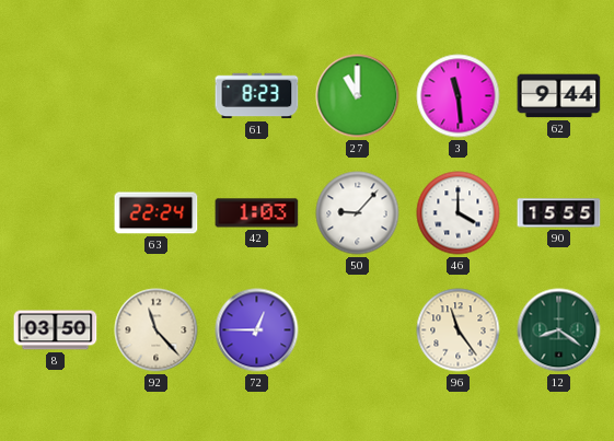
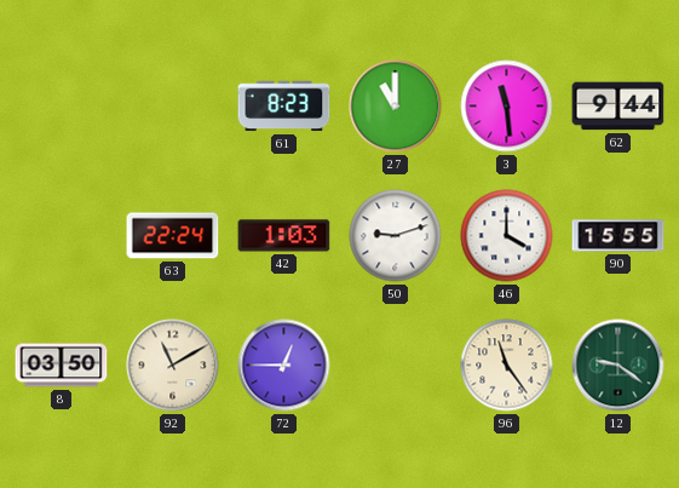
50: 9:07 -> 9:12
92: 11:23 -> 11:10
12: 8:21 -> 9:21
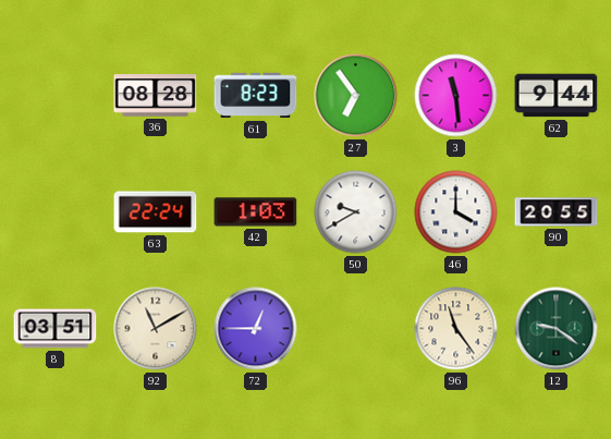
36: none -> 08:28
27: 11:00 -> 6:54
50: 9:12 -> 9:40
90: 15:55 -> 20:55
8: 03:50 -> 03:51
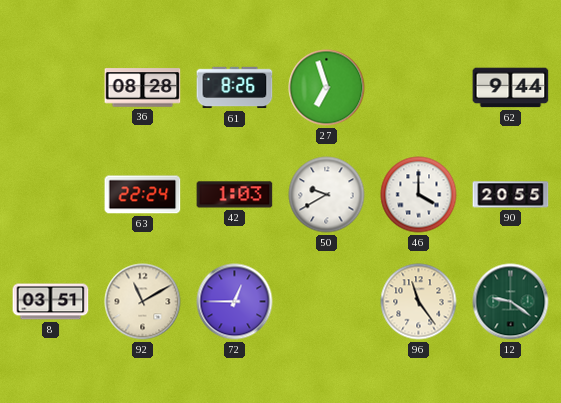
61: 8:23 -> 8:26
27: 6:54 -> 6:57
3: 11:29 -> none
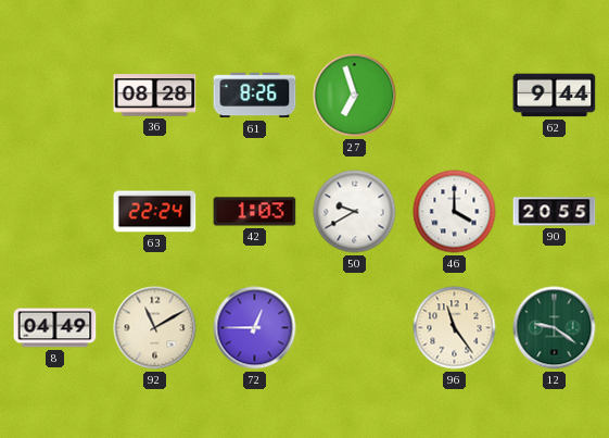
8: 03:51 -> 04:49
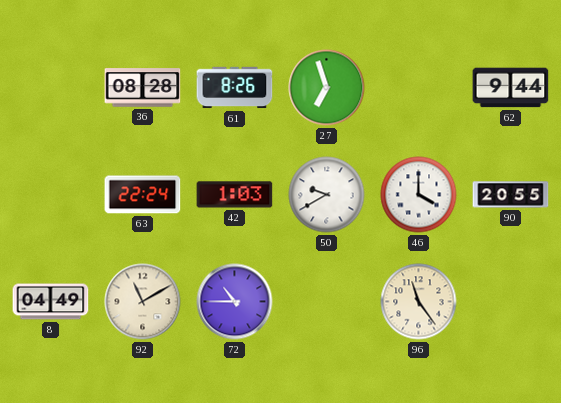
72: 12:45 -> 10:45
12: 9:21 -> none
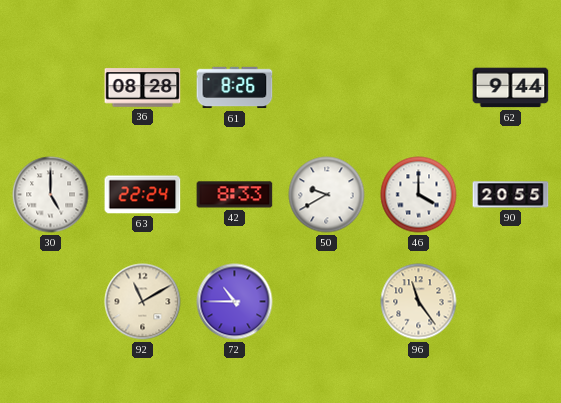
27: 6:57 -> none
30: none -> 5:00
42: 1:03 -> 8:33
8: 04:49 -> none
